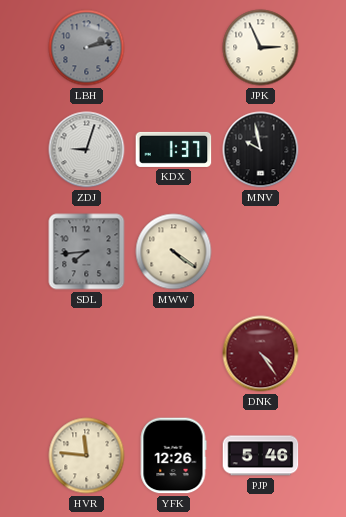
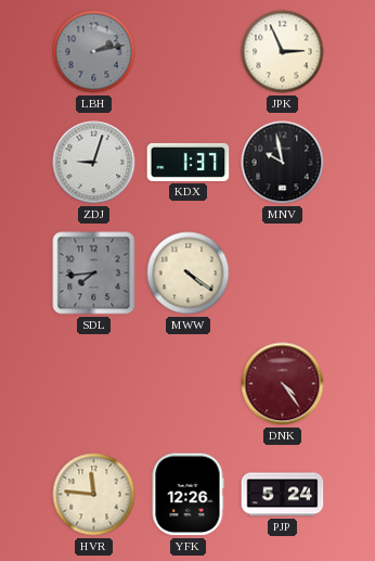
PJP: 5:46 -> 5:24
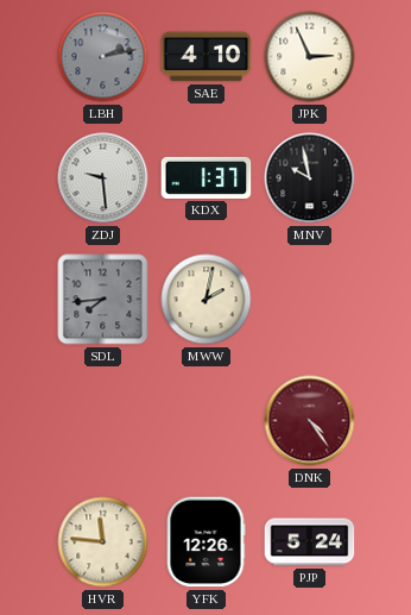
SAE: none -> 4:10
ZDJ: 9:03 -> 9:29
MWW: 4:21 -> 2:02
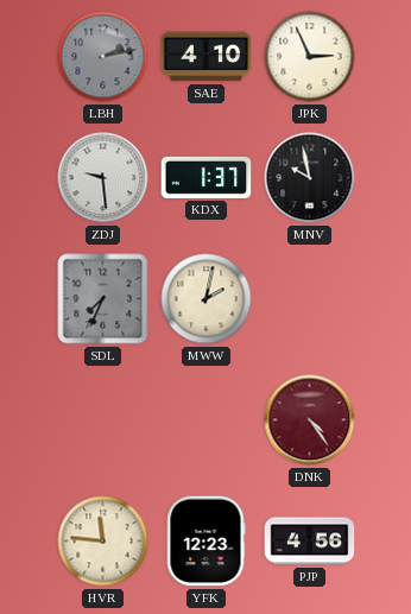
SDL: 7:44 -> 7:34
YFK: 12:26 -> 12:23
PJP: 5:24 -> 4:56
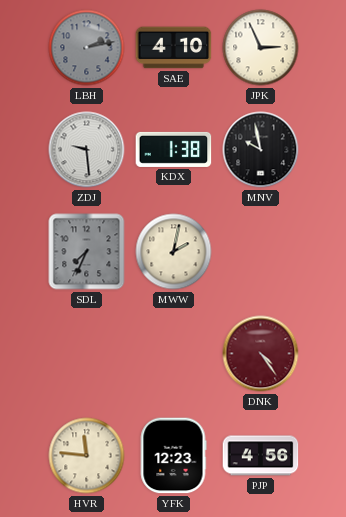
KDX: 1:37 -> 1:38
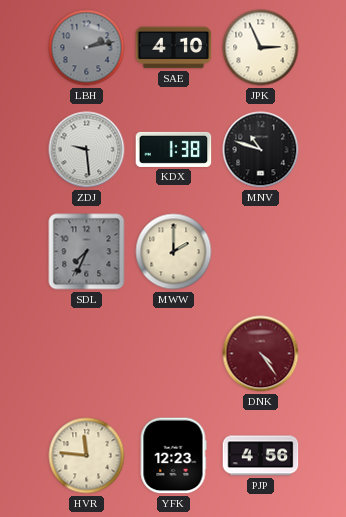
MNV: 9:58 -> 10:48
MWW: 2:02 -> 2:00
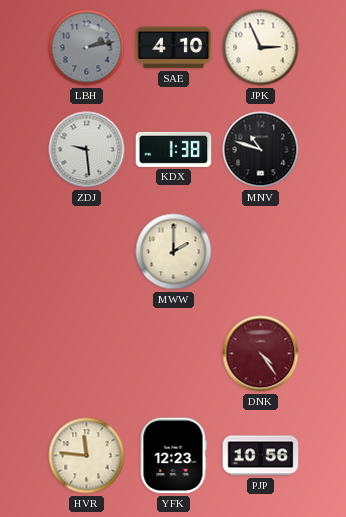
SDL: 7:34 -> none
PJP: 4:56 -> 10:56
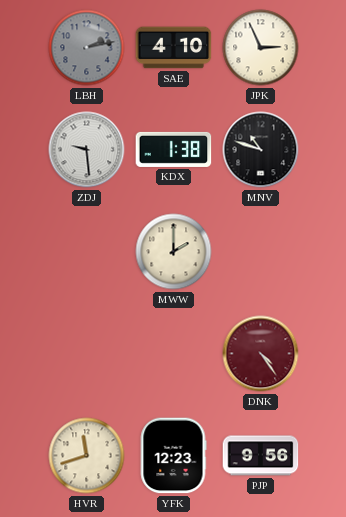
HVR: 11:46 -> 11:42
PJP: 10:56 -> 9:56
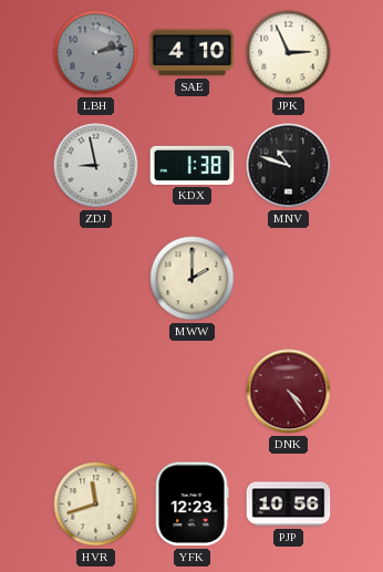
ZDJ: 9:29 -> 8:58
PJP: 9:56 -> 10:56
